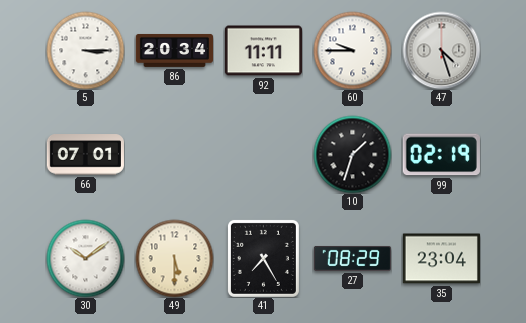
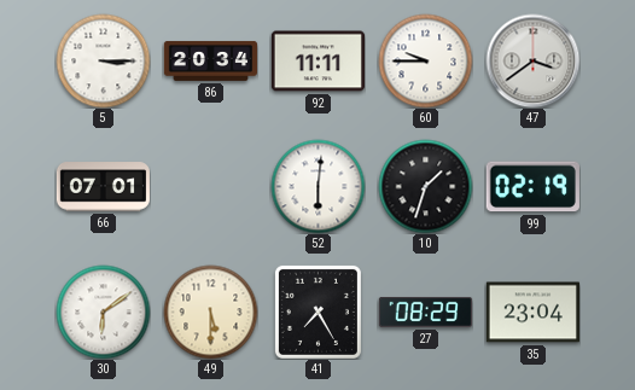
47: 4:27 -> 3:39
52: none -> 6:01
30: 10:09 -> 6:09
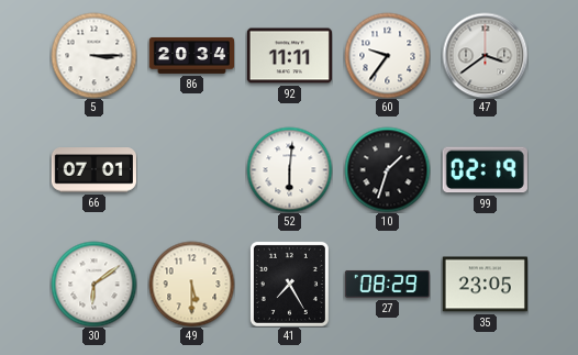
60: 9:45 -> 9:36
35: 23:04 -> 23:05
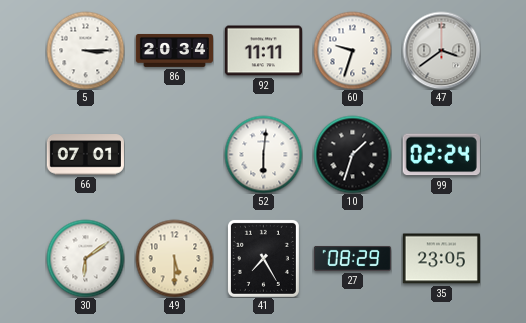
60: 9:36 -> 9:33
99: 02:19 -> 02:24
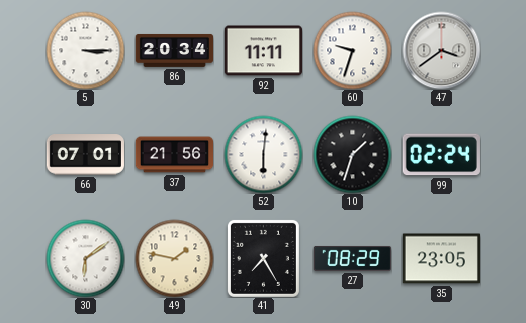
37: none -> 21:56
49: 5:30 -> 1:47
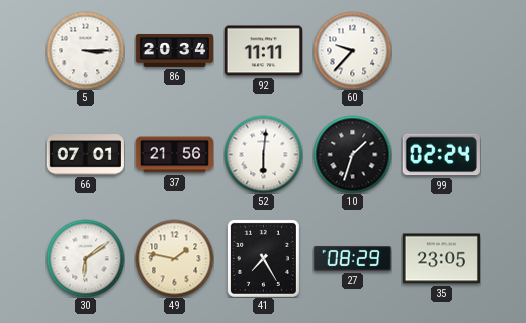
60: 9:33 -> 9:37
47: 3:39 -> none
